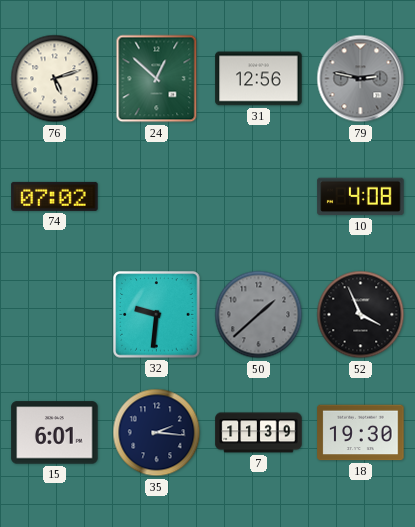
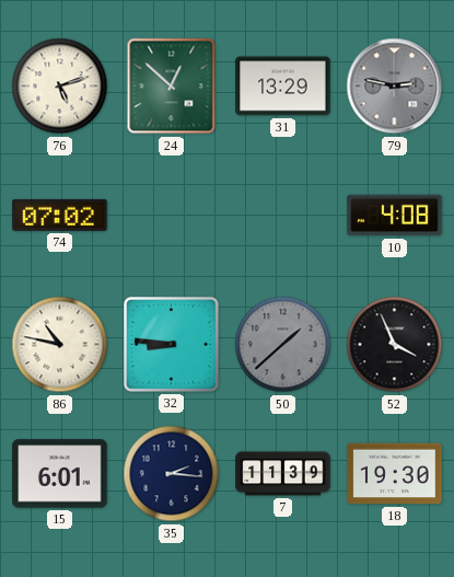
31: 12:56 -> 13:29
86: none -> 10:47
32: 9:31 -> 8:46
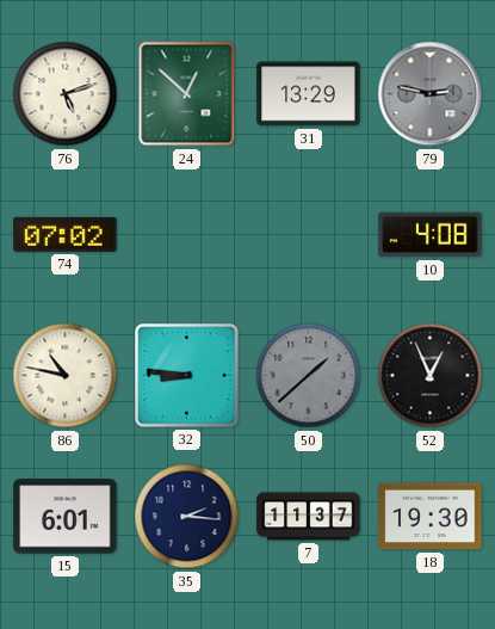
52: 3:56 -> 12:56
7: 11:39 -> 11:37
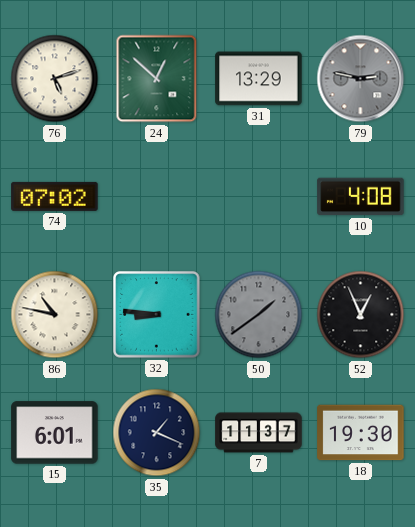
50: 1:38 -> 1:39
35: 2:16 -> 1:19
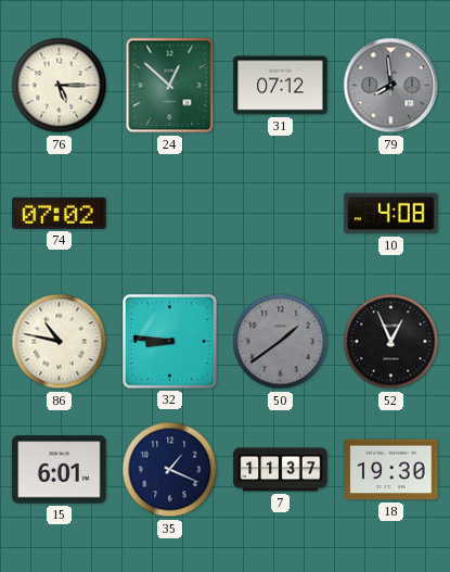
76: 5:12 -> 5:15
31: 13:29 -> 07:12
79: 2:47 -> 7:59
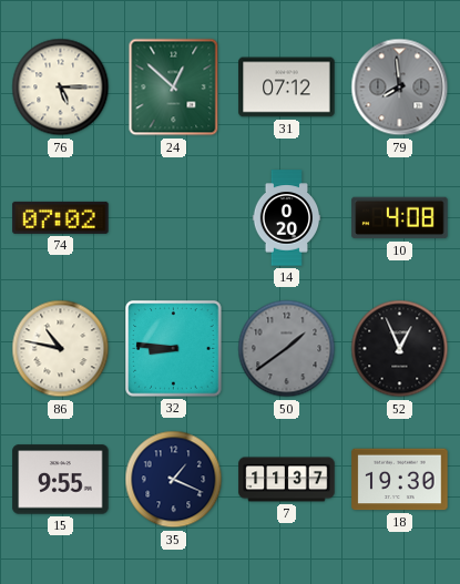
14: none -> 0:20
15: 6:01 -> 9:55
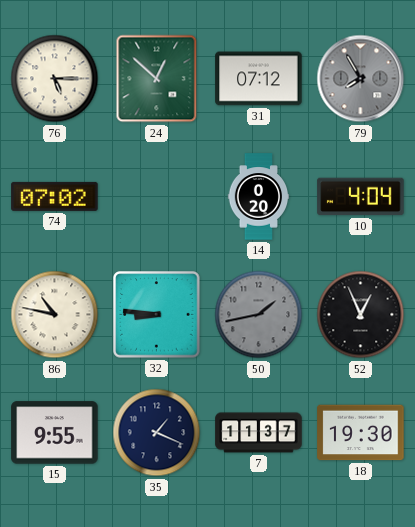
79: 7:59 -> 7:55
10: 4:08 -> 4:04
50: 1:39 -> 1:43
